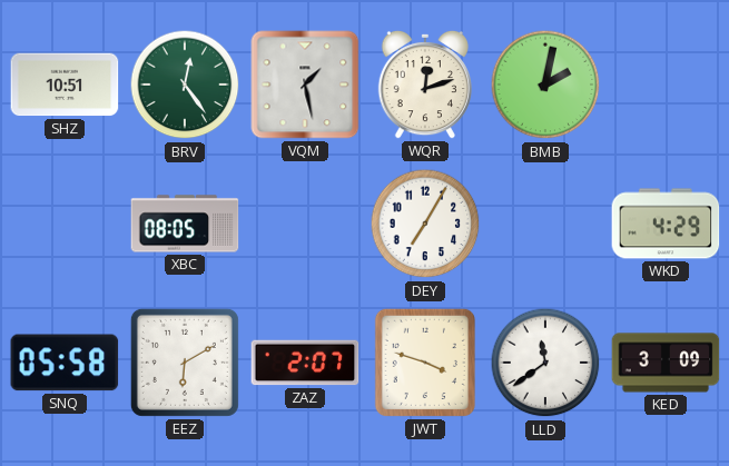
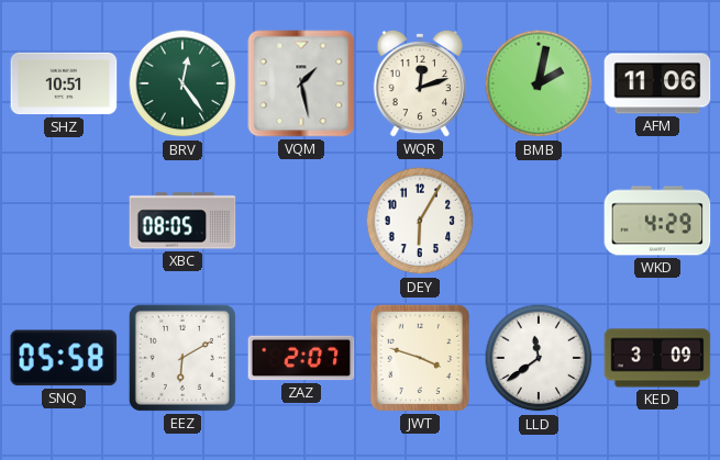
AFM: none -> 11:06
DEY: 7:05 -> 6:05
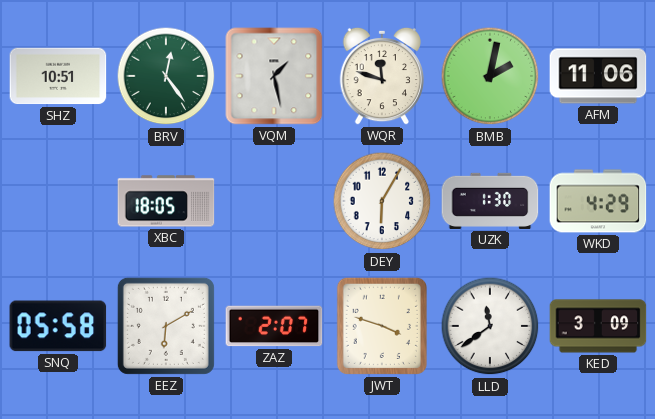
WQR: 12:12 -> 11:48
XBC: 08:05 -> 18:05
UZK: none -> 1:30
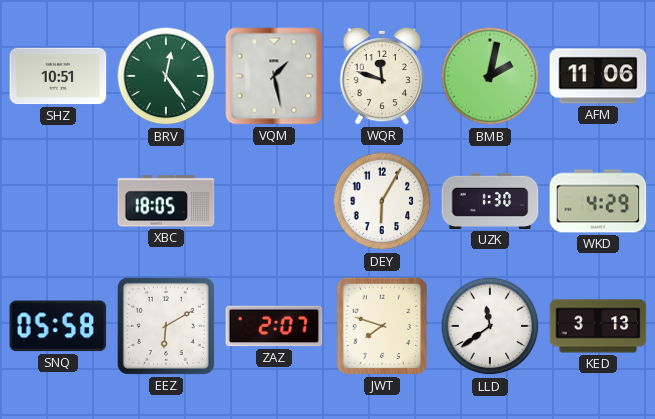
JWT: 3:48 -> 7:48
KED: 3:09 -> 3:13
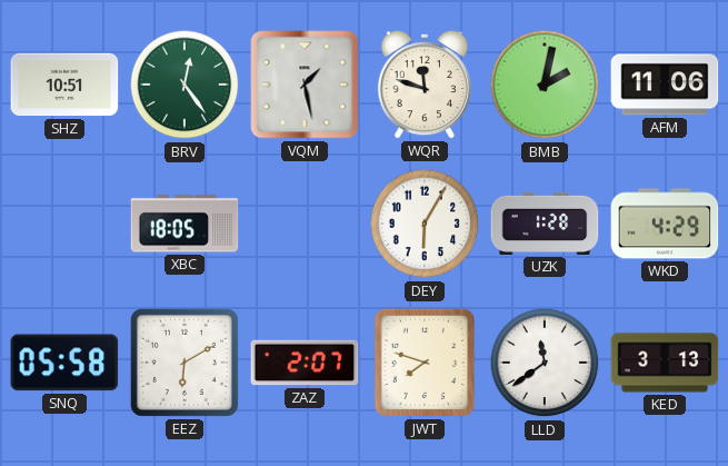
UZK: 1:30 -> 1:28
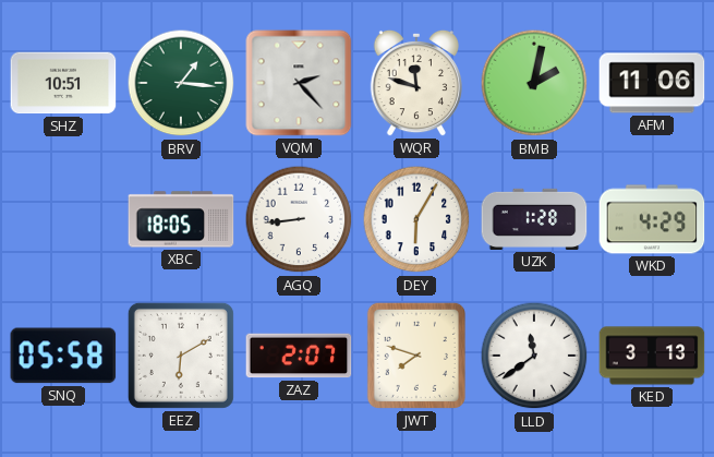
BRV: 12:24 -> 1:16
VQM: 1:28 -> 2:23
AGQ: none -> 8:44
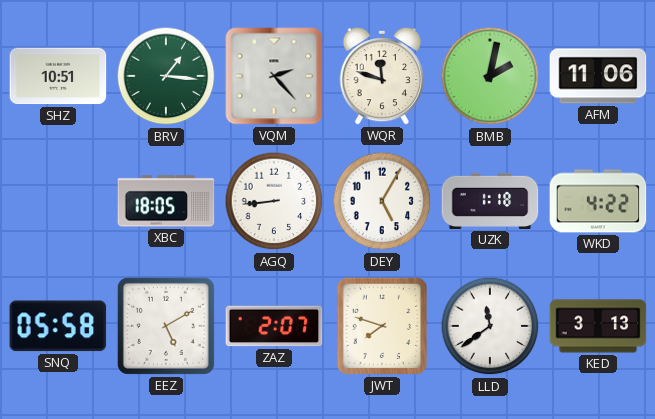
DEY: 6:05 -> 5:05
UZK: 1:28 -> 1:18
WKD: 4:29 -> 4:22
EEZ: 6:10 -> 5:10
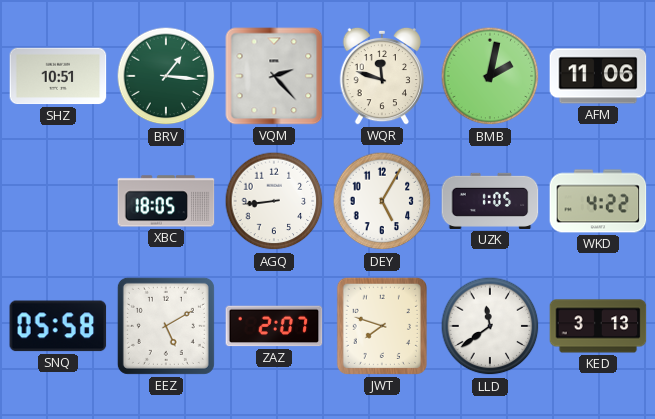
UZK: 1:18 -> 1:05
